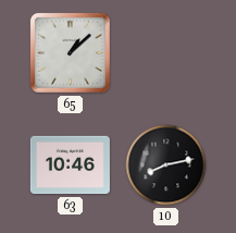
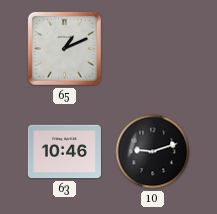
65: 1:08 -> 1:11
10: 8:13 -> 9:12
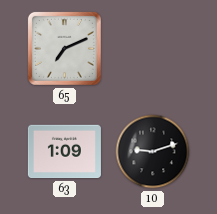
65: 1:11 -> 7:11
63: 10:46 -> 1:09
